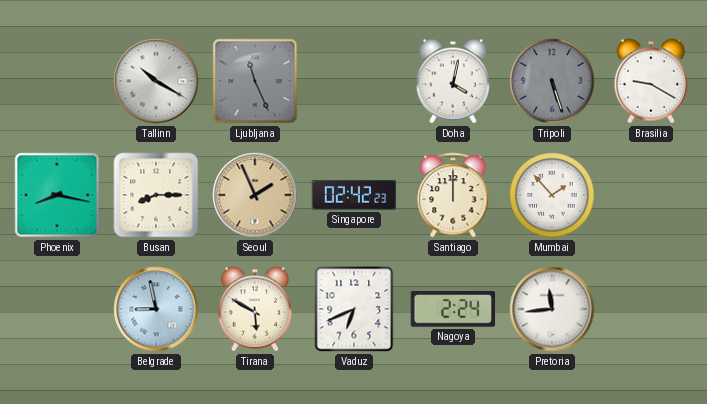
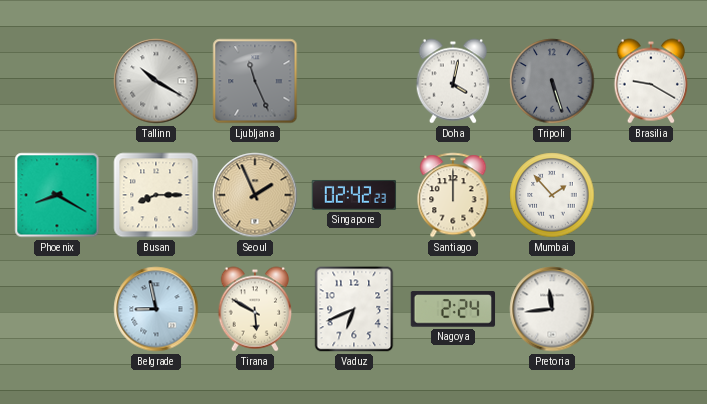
Phoenix: 8:17 -> 8:20
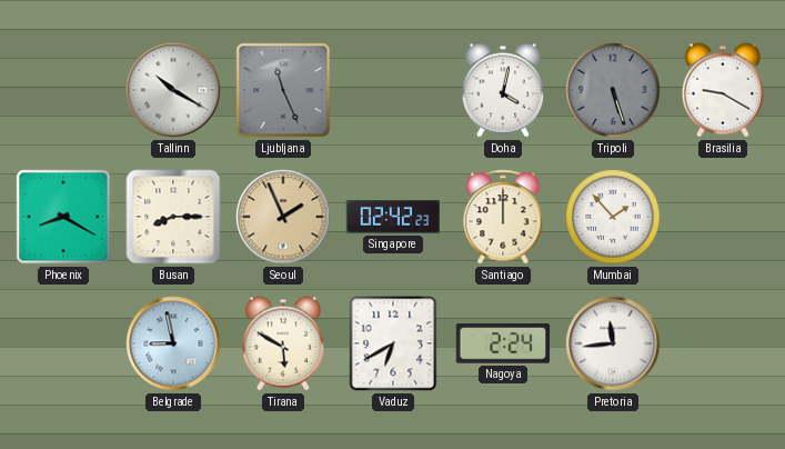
Vaduz: 6:41 -> 6:40
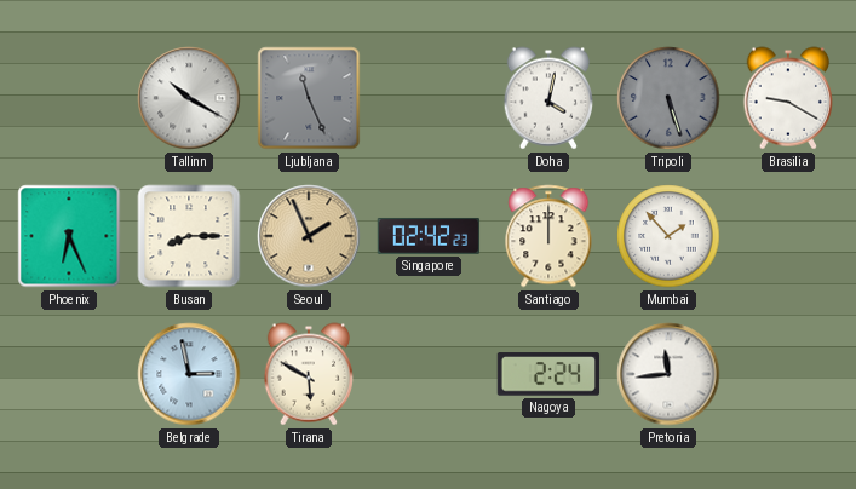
Phoenix: 8:20 -> 6:26
Belgrade: 8:58 -> 2:58
Vaduz: 6:40 -> none
